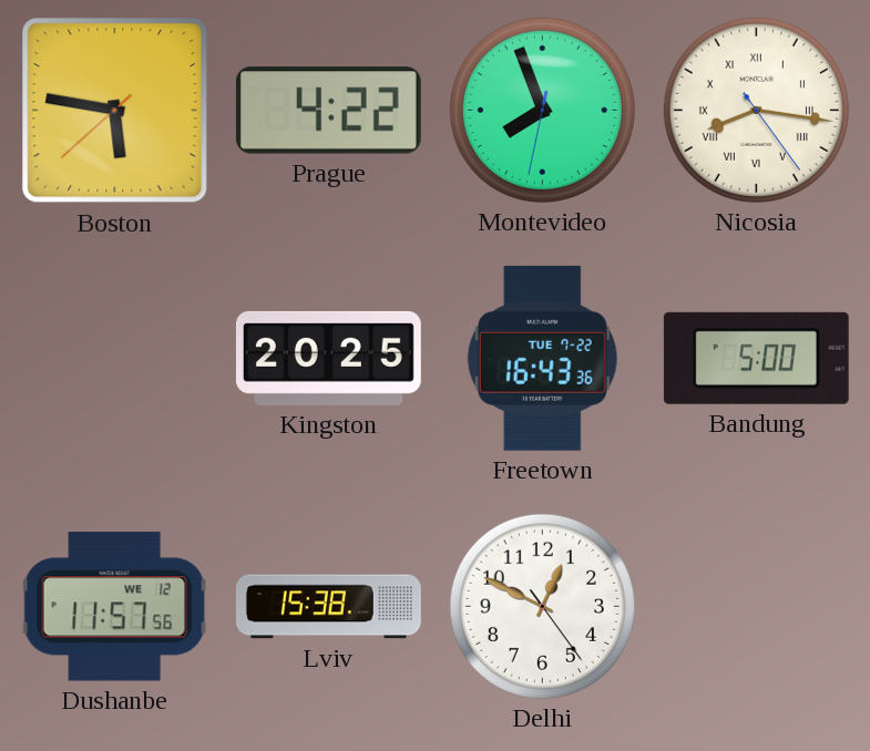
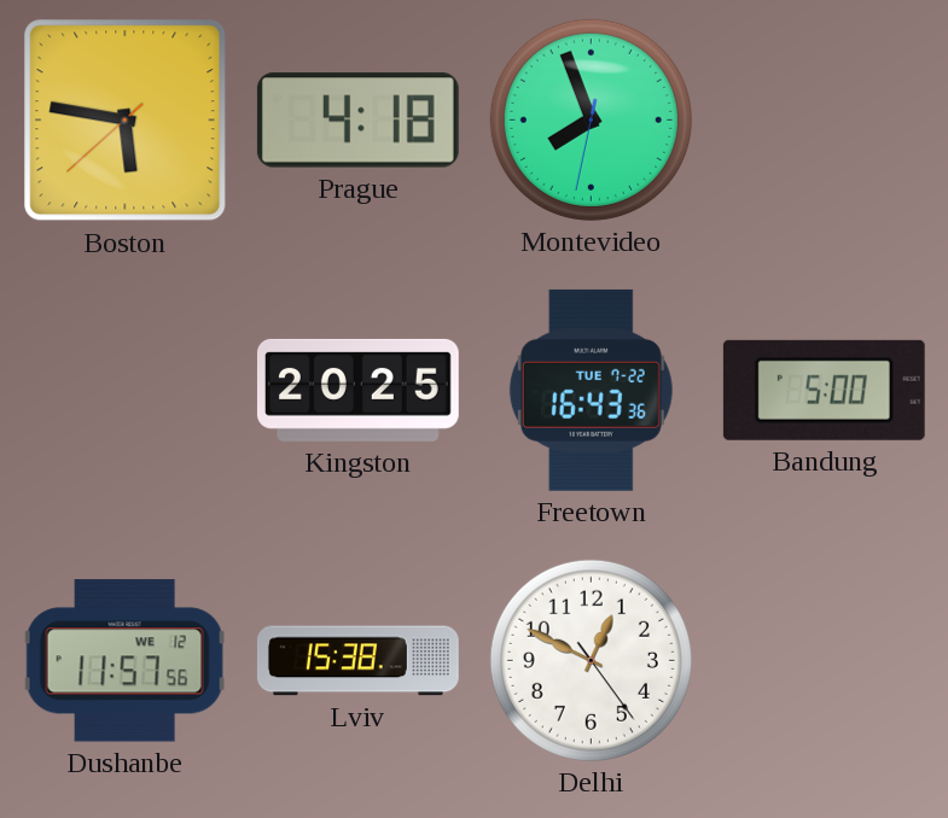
Prague: 4:22 -> 4:18
Nicosia: 8:16 -> none
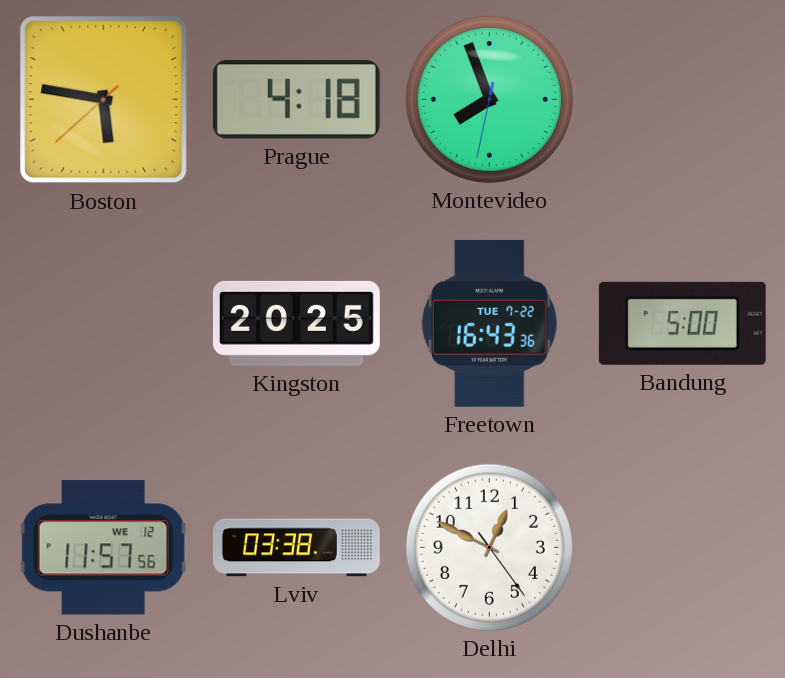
Lviv: 15:38 -> 03:38
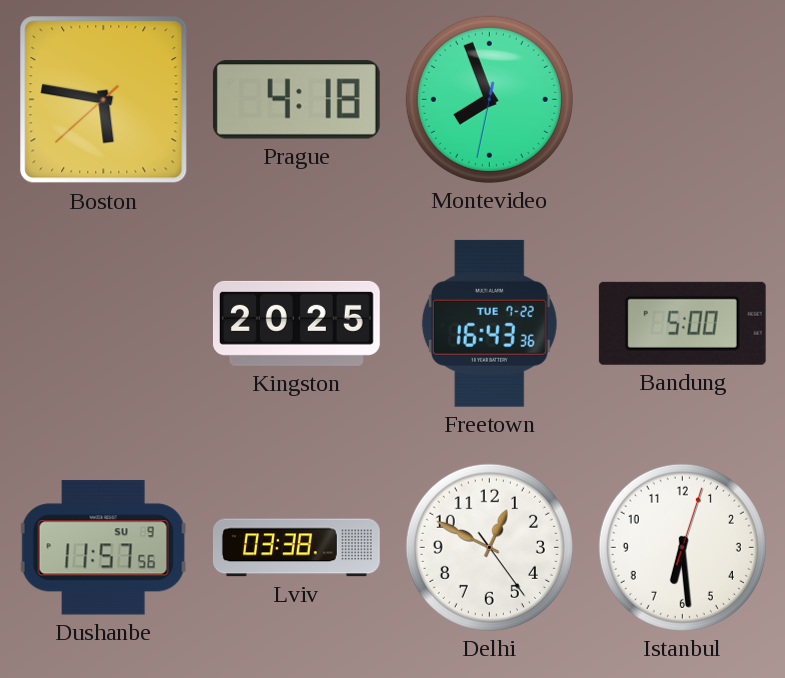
Dushanbe date: WE 12 -> SU 9
Istanbul: none -> 6:29
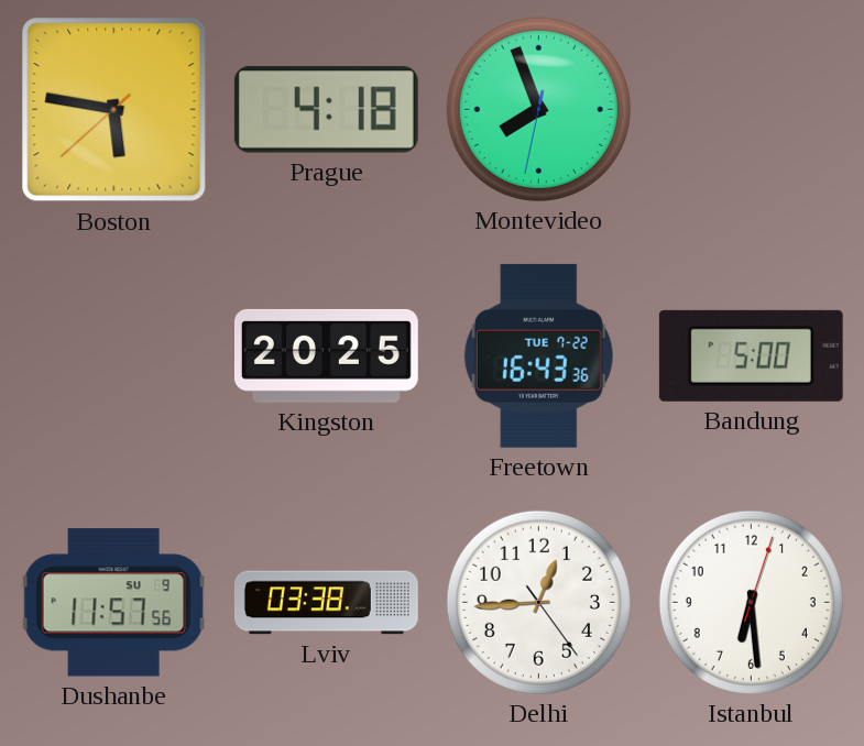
Delhi: 12:49 -> 12:44
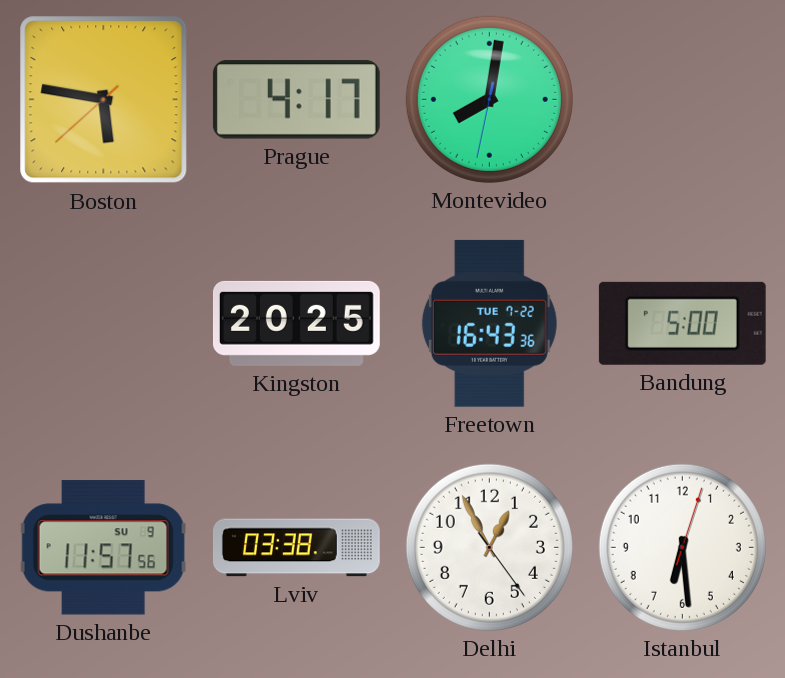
Prague: 4:18 -> 4:17
Montevideo: 7:56 -> 8:01
Delhi: 12:44 -> 12:55
